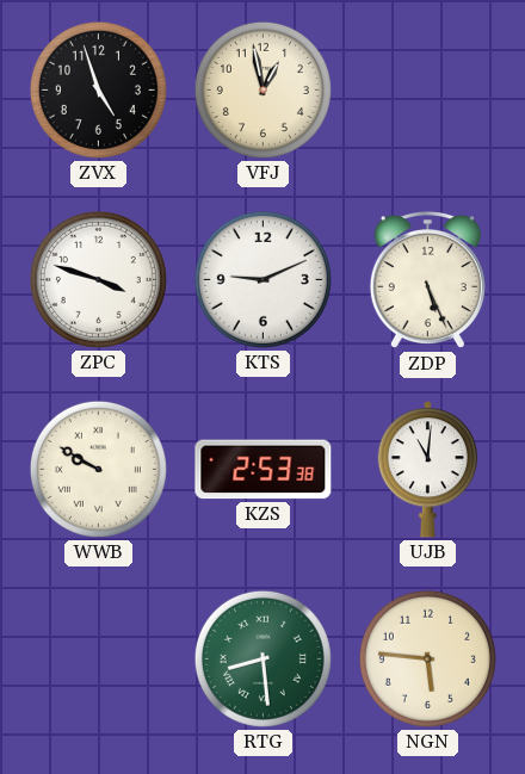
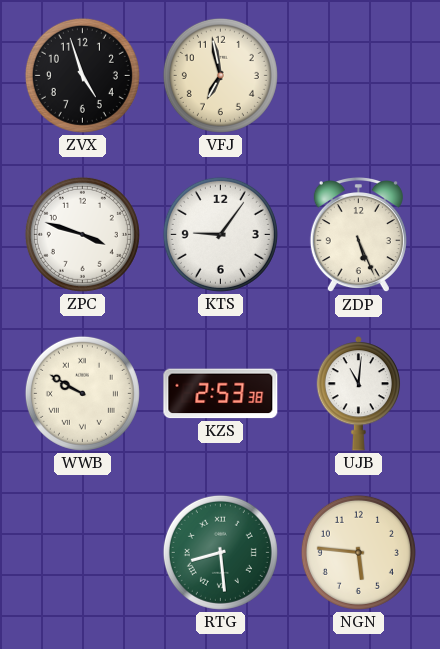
VFJ: 12:58 -> 6:58
KTS: 9:11 -> 9:06
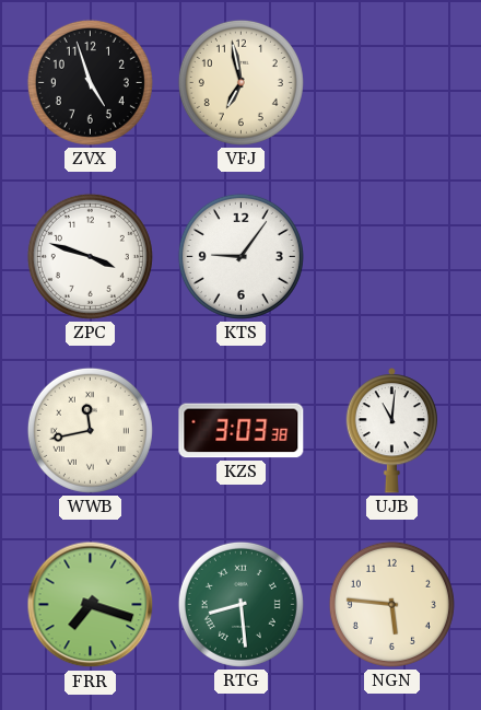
ZDP: 5:26 -> none
WWB: 9:50 -> 11:43
KZS: 2:53 -> 3:03
FRR: none -> 7:18
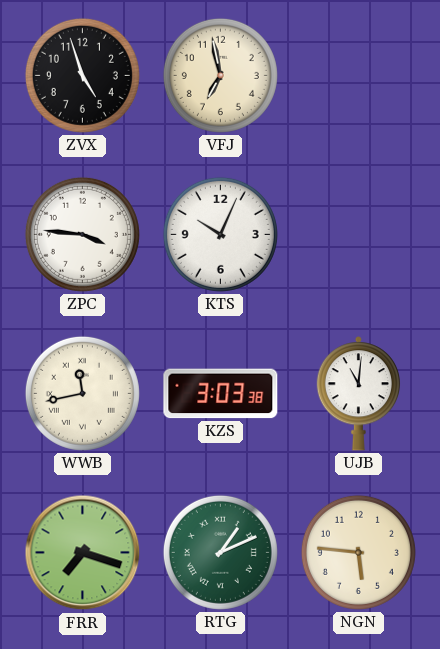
ZPC: 3:48 -> 3:46
KTS: 9:06 -> 10:04
RTG: 8:29 -> 1:11
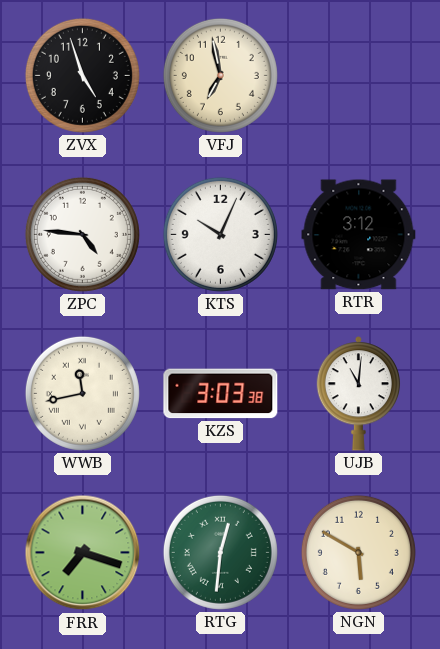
ZPC: 3:46 -> 4:46
RTR: none -> 3:12
RTG: 1:11 -> 12:31
NGN: 5:46 -> 5:50
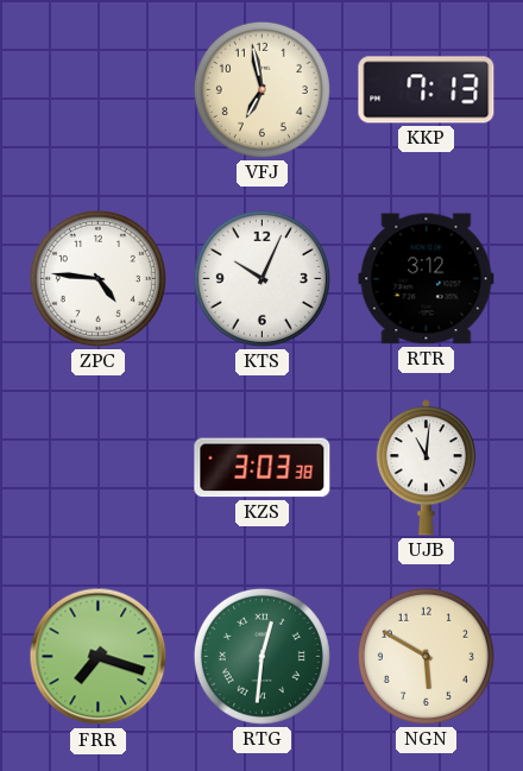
ZVX: 4:57 -> none
KKP: none -> 7:13
WWB: 11:43 -> none
